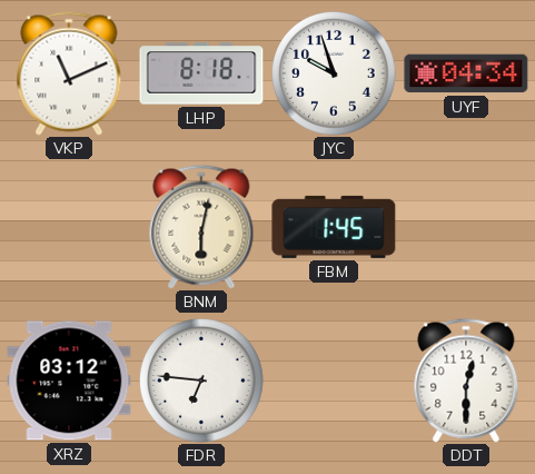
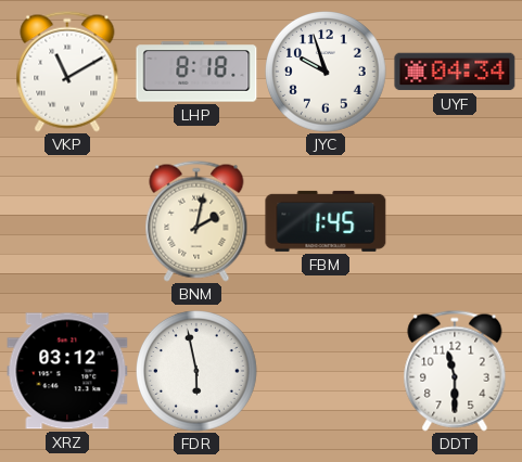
VKP: 11:11 -> 11:10
BNM: 6:02 -> 2:02
FDR: 6:46 -> 5:58
DDT: 12:30 -> 11:30
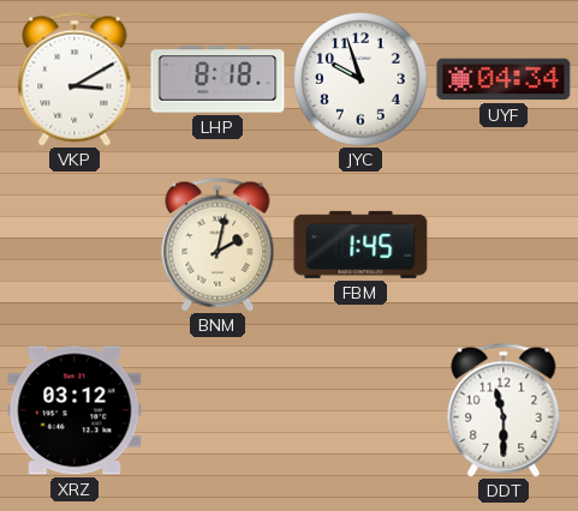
VKP: 11:10 -> 3:10
FDR: 5:58 -> none
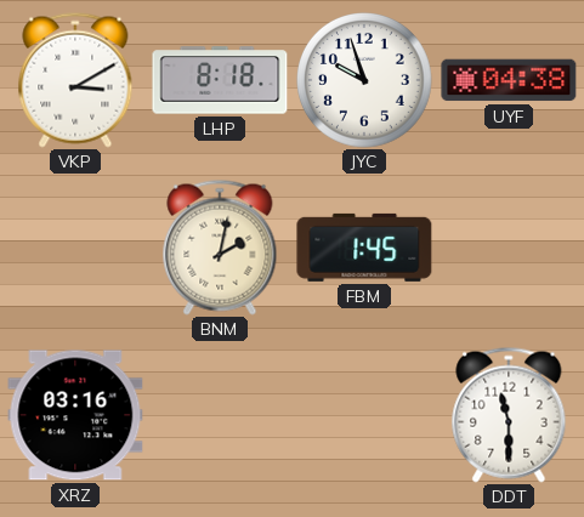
UYF: 04:34 -> 04:38
XRZ: 03:12 -> 03:16
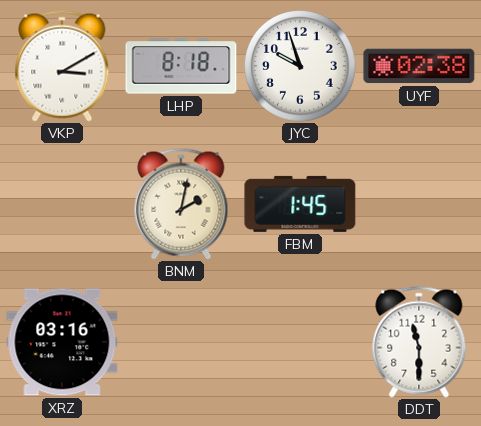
UYF: 04:38 -> 02:38
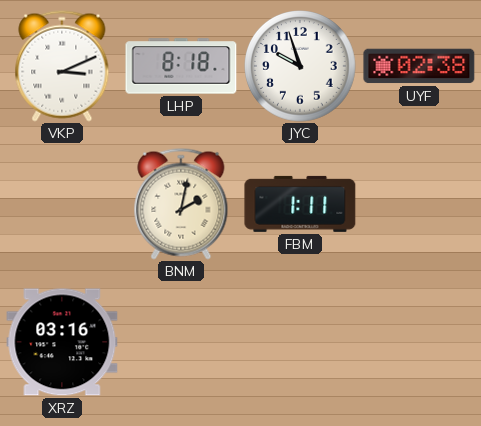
VKP: 3:10 -> 3:11
FBM: 1:45 -> 1:11
DDT: 11:30 -> none
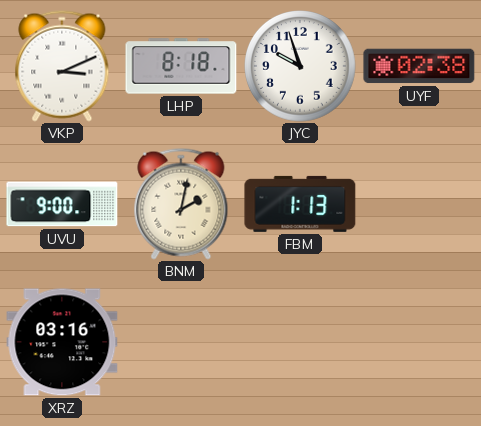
UVU: none -> 9:00
FBM: 1:11 -> 1:13
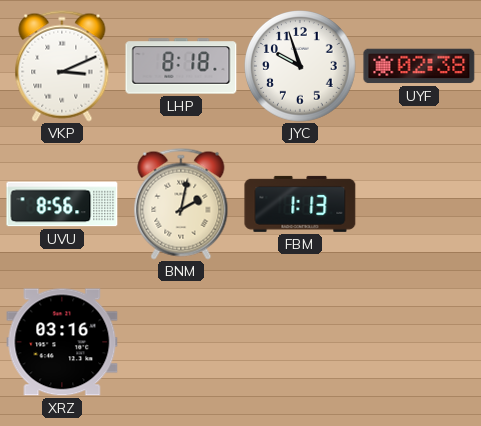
UVU: 9:00 -> 8:56
